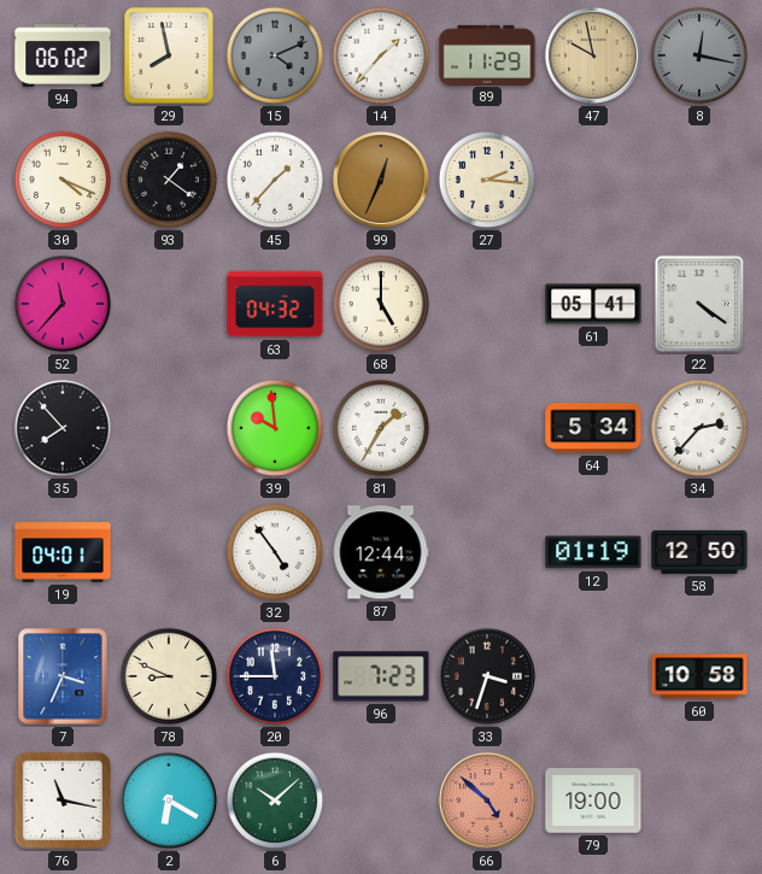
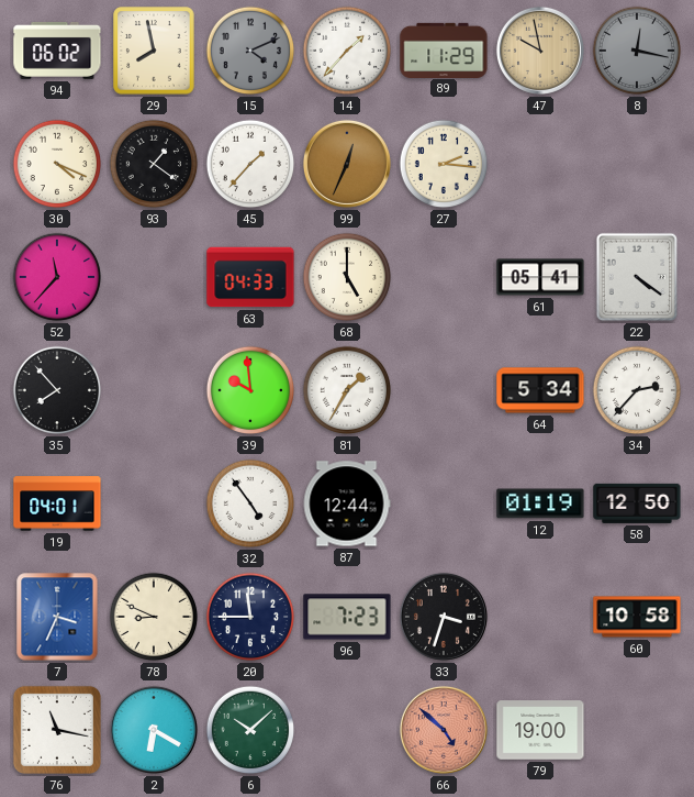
63: 04:32 -> 04:33
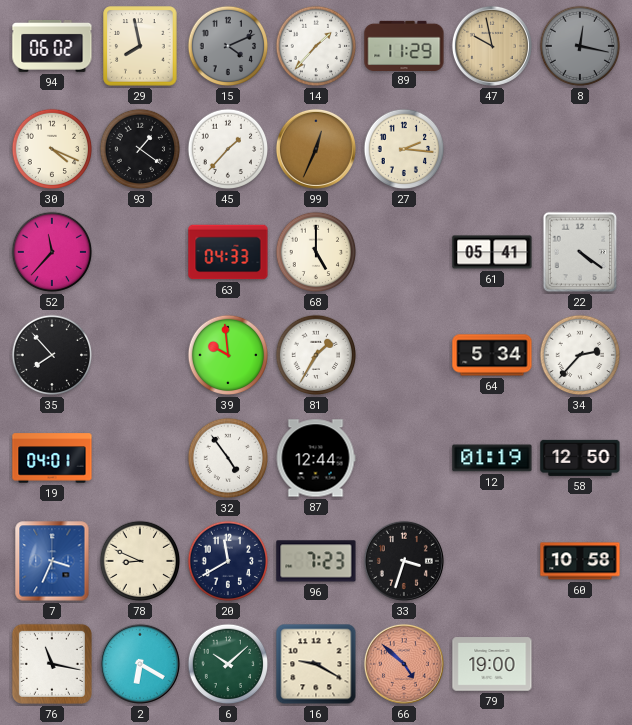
20: 11:45 -> 11:40
16: none -> 9:20
